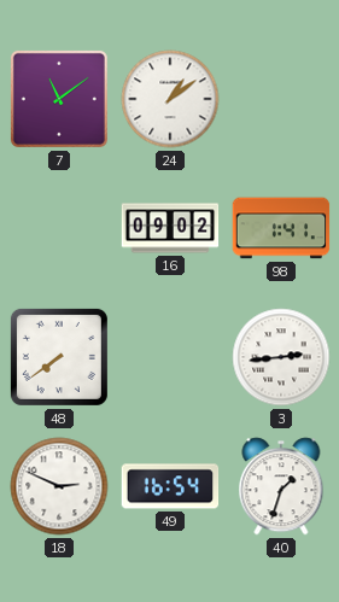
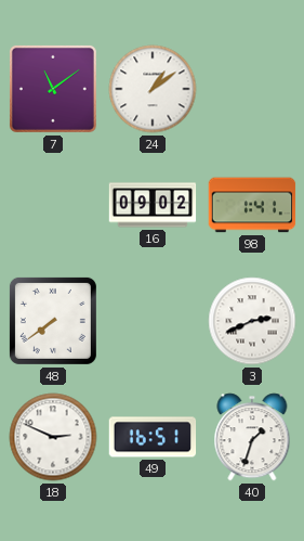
3: 2:44 -> 2:41
49: 16:54 -> 16:51
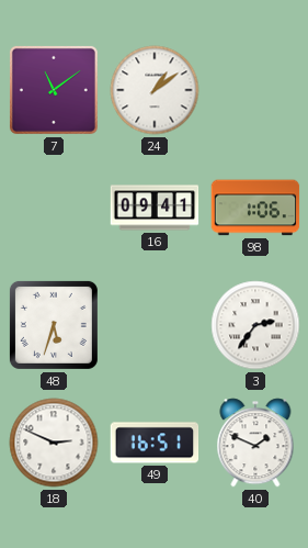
16: 09:02 -> 09:41
98: 1:41 -> 1:06
48: 7:39 -> 5:33
3: 2:41 -> 2:36
40: 1:33 -> 1:49
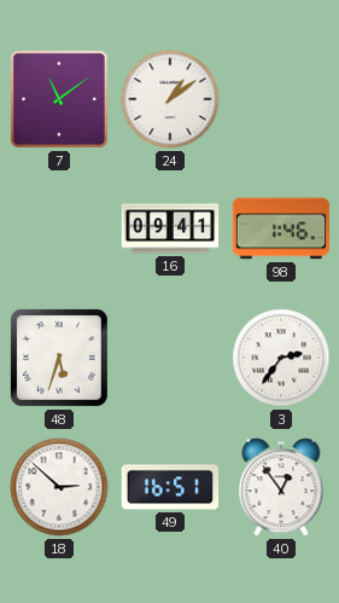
98: 1:06 -> 1:46
18: 2:49 -> 2:52
40: 1:49 -> 12:54
